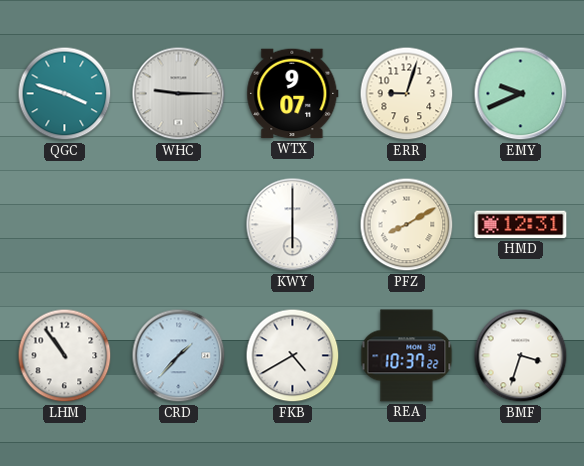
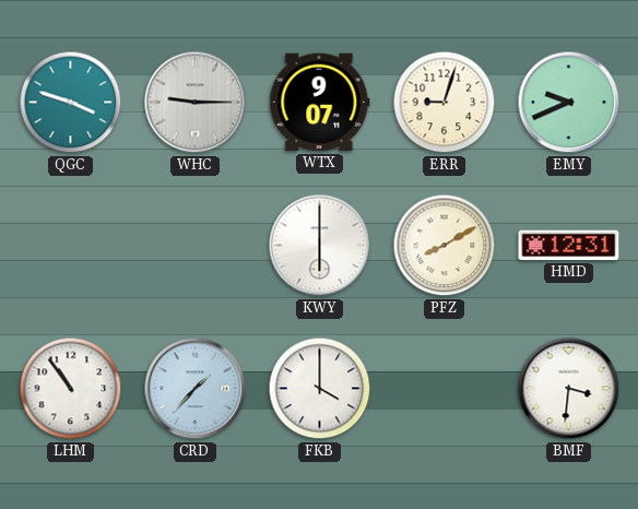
FKB: 4:40 -> 4:00
REA: 10:37 -> none
BMF: 3:33 -> 3:31
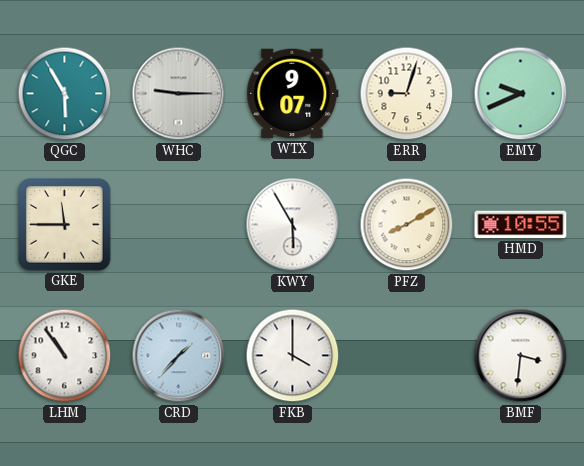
QGC: 3:48 -> 5:55
GKE: none -> 11:45
KWY: 6:00 -> 5:55
HMD: 12:31 -> 10:55
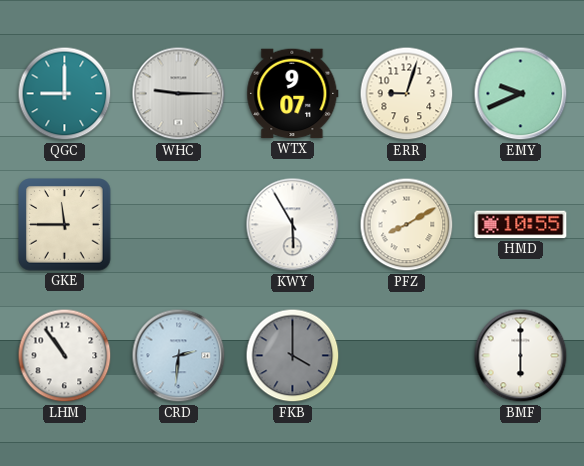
QGC: 5:55 -> 9:00
CRD: 1:37 -> 2:31
FKB dial: white -> grey
BMF: 3:31 -> 6:00
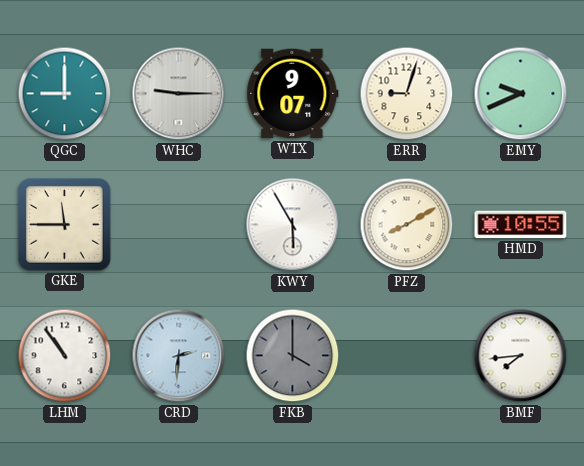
BMF: 6:00 -> 7:44
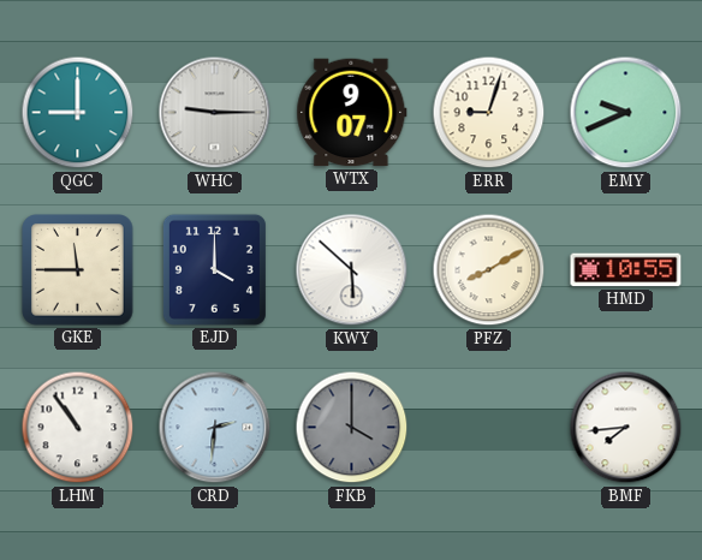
EJD: none -> 4:00
KWY: 5:55 -> 5:52
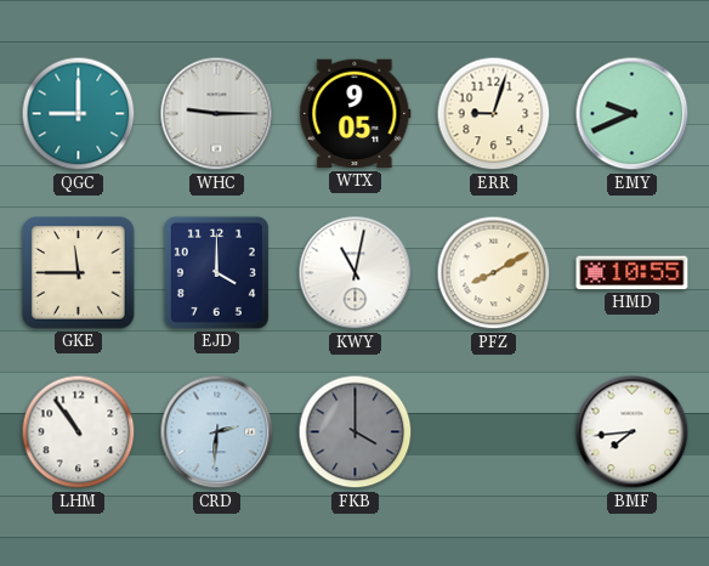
WTX: 9:07 -> 9:05
KWY: 5:52 -> 11:02
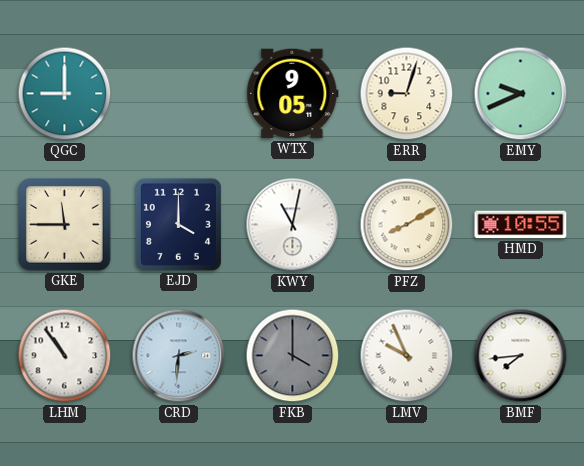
WHC: 9:15 -> none
LMV: none -> 9:56
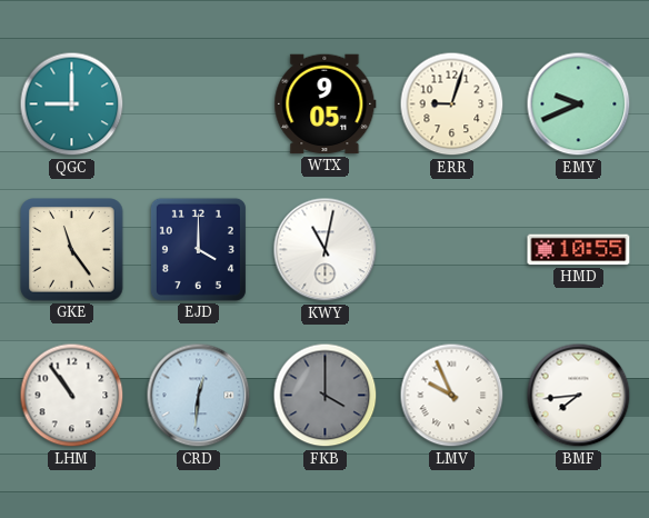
GKE: 11:45 -> 11:24
PFZ: 8:10 -> none
CRD: 2:31 -> 12:31
